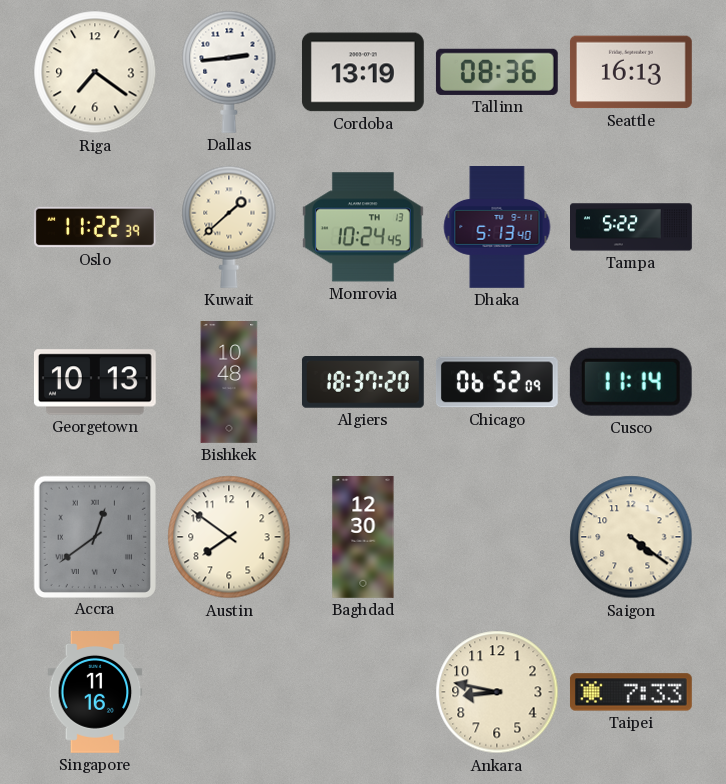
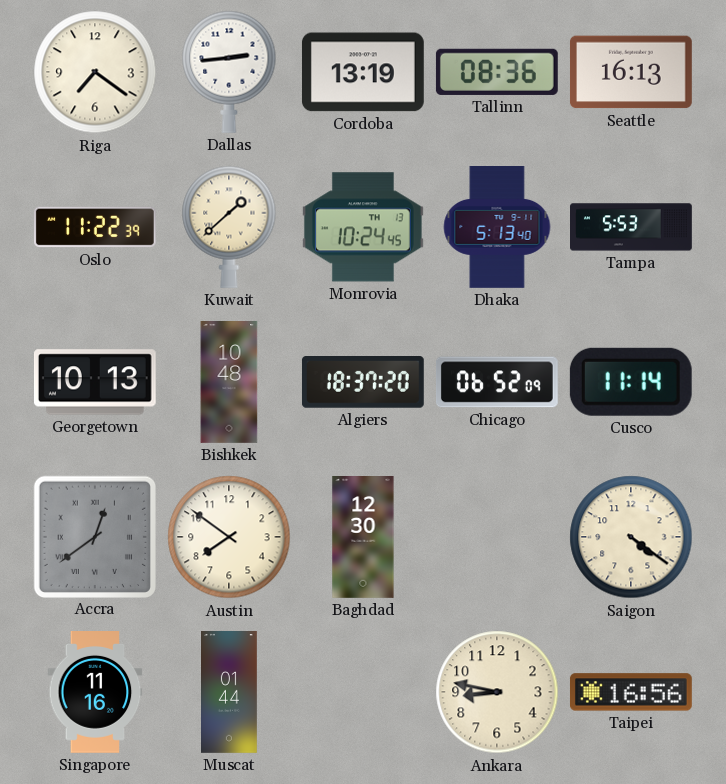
Tampa: 5:22 -> 5:53
Muscat: none -> 01:44
Taipei: 7:33 -> 16:56
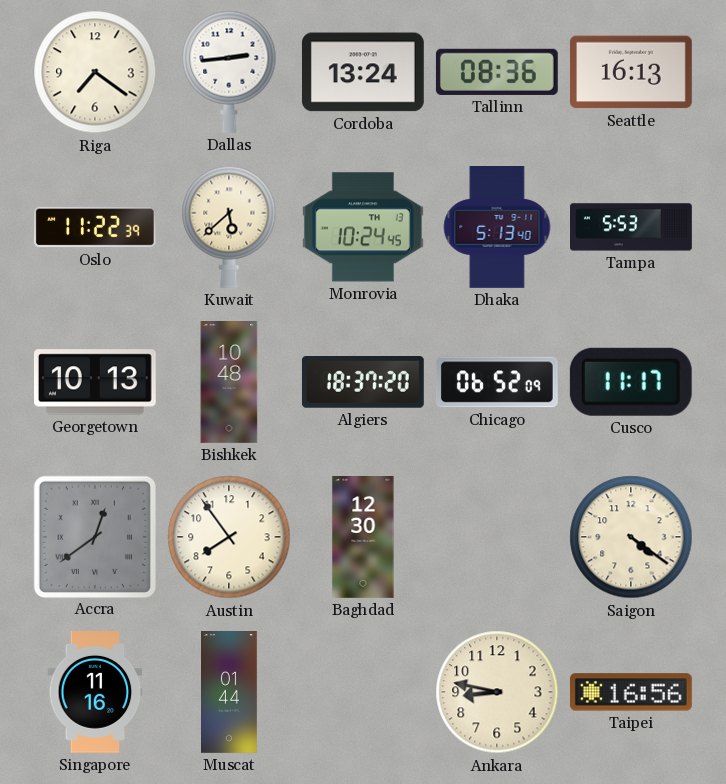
Cordoba: 13:19 -> 13:24
Kuwait: 1:38 -> 5:38
Cusco: 11:14 -> 11:17
Austin: 7:51 -> 7:54
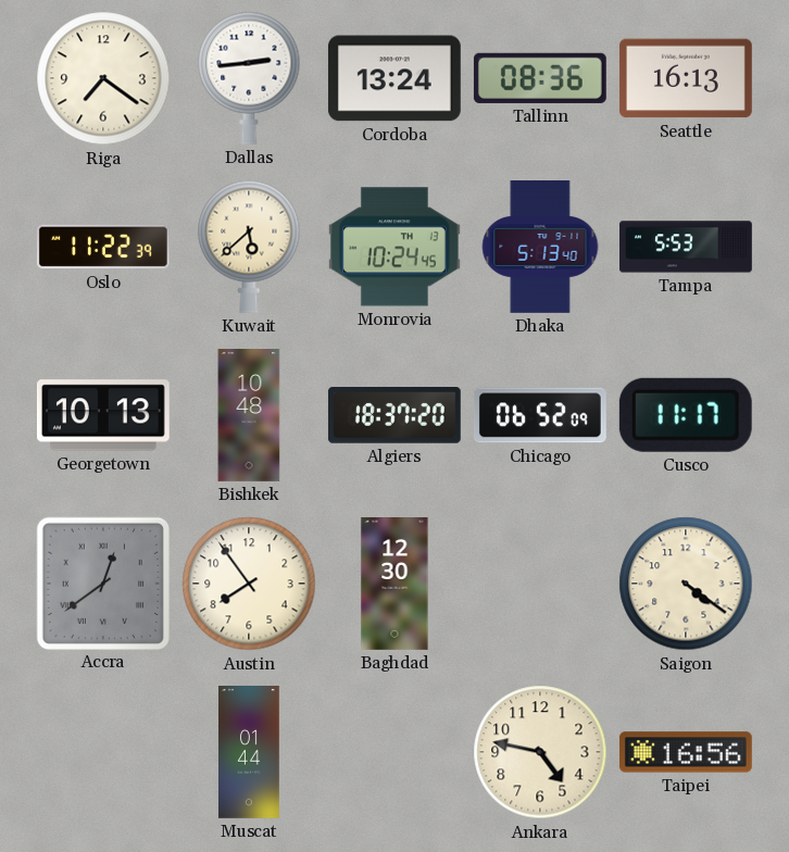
Singapore: 11:16 -> none
Ankara: 8:47 -> 4:47
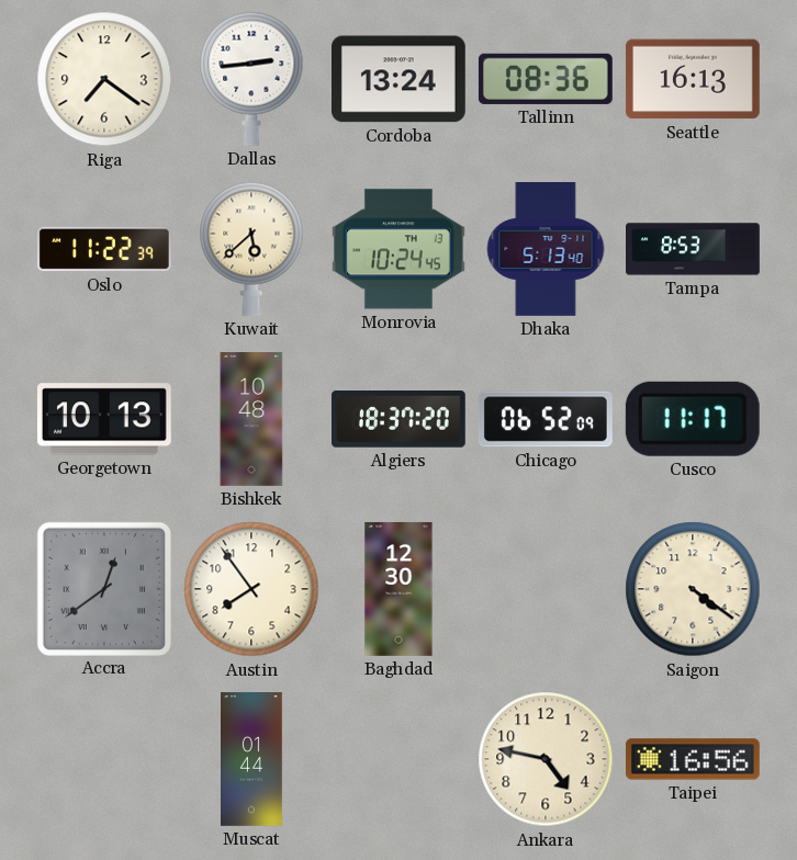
Tampa: 5:53 -> 8:53
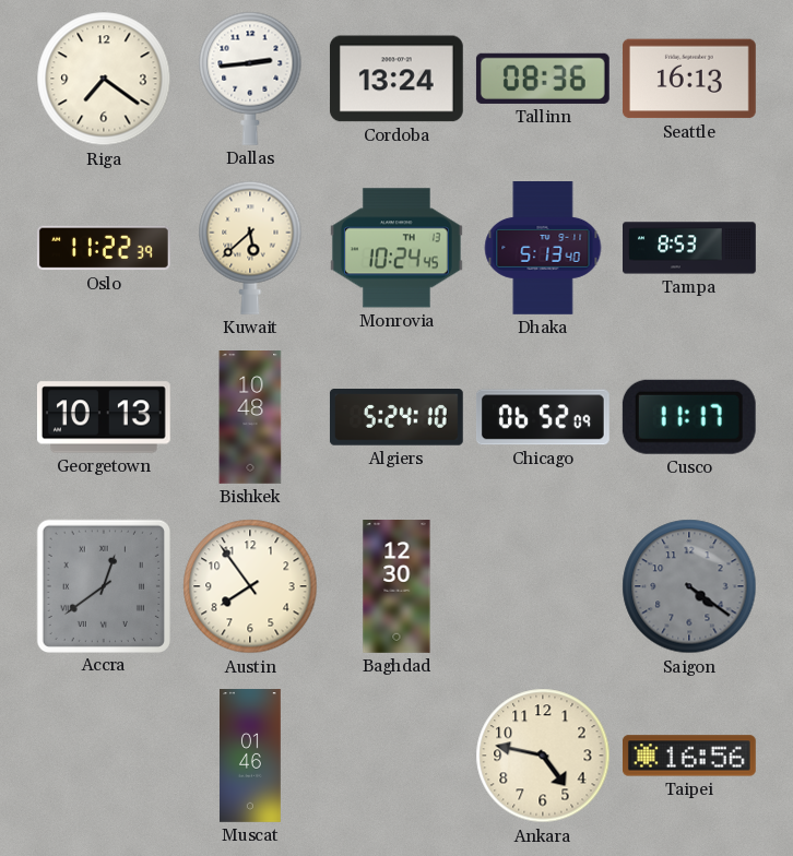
Algiers: 18:37 -> 5:24
Saigon dial: cream -> grey
Muscat: 01:44 -> 01:46
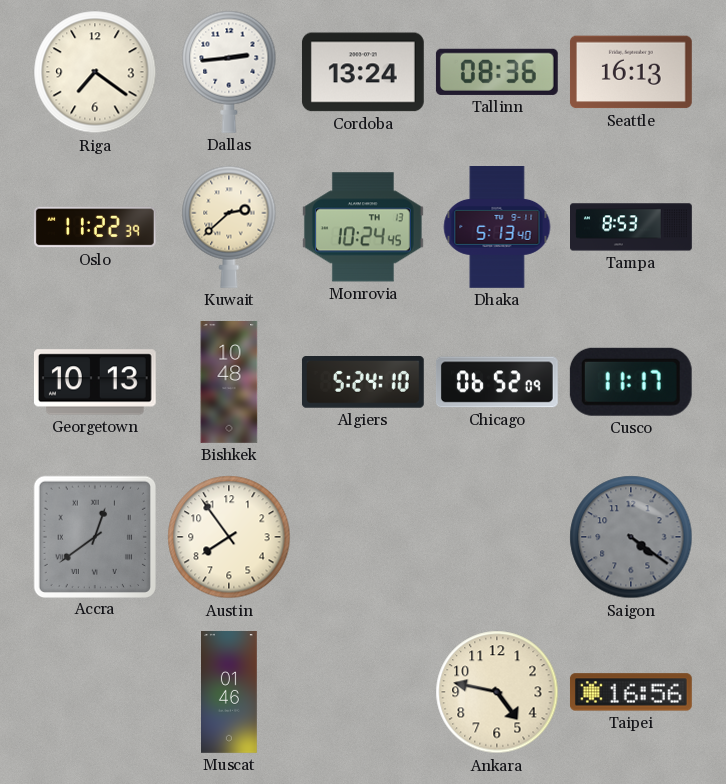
Kuwait: 5:38 -> 2:38
Baghdad: 12:30 -> none
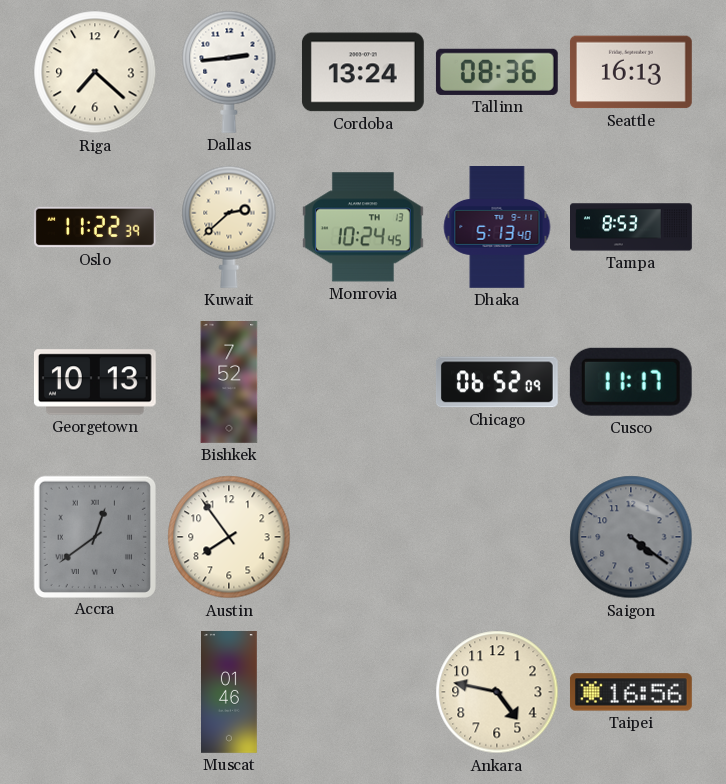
Riga: 7:21 -> 7:22
Bishkek: 10:48 -> 7:52
Algiers: 5:24 -> none
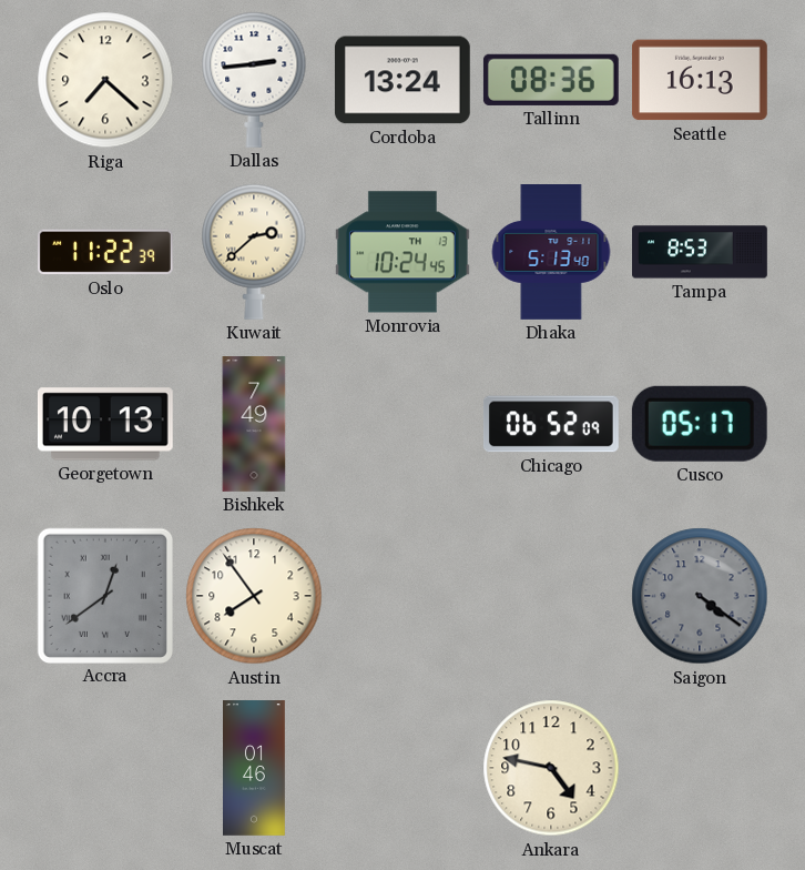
Bishkek: 7:52 -> 7:49
Cusco: 11:17 -> 05:17
Taipei: 16:56 -> none
